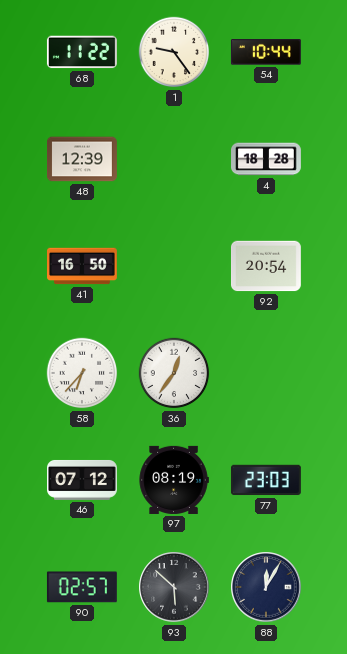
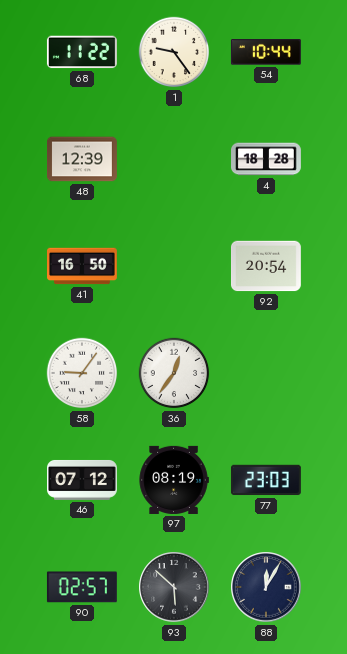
58: 6:37 -> 9:06
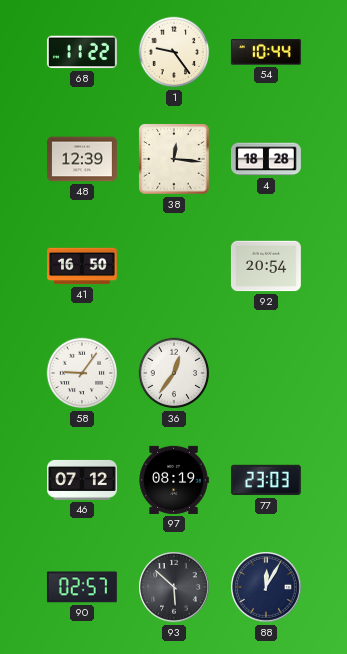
38: none -> 12:16
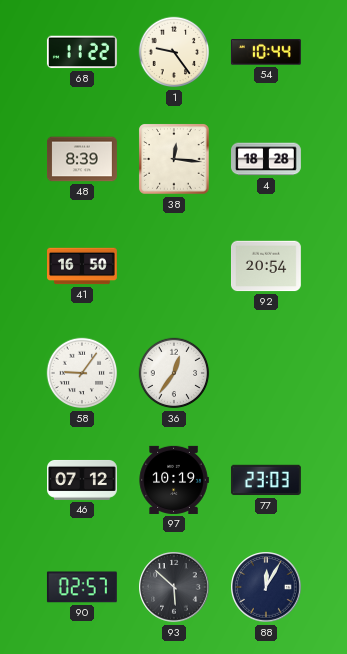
48: 12:39 -> 8:39
97: 08:19 -> 10:19
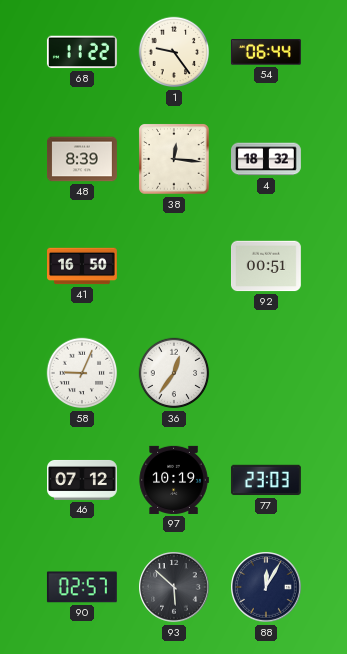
54: 10:44 -> 06:44
4: 18:28 -> 18:32
92: 20:54 -> 00:51
58: 9:06 -> 9:04
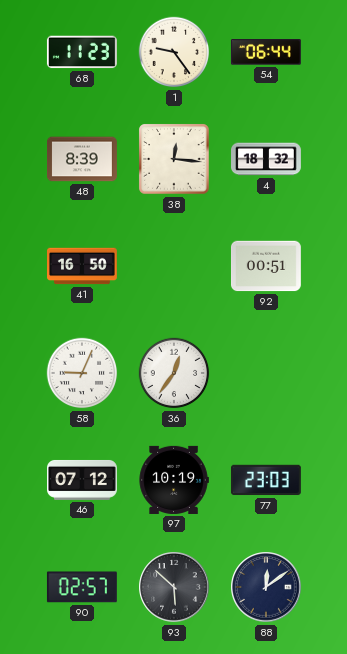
68: 11:22 -> 11:23
88: 12:05 -> 12:09
